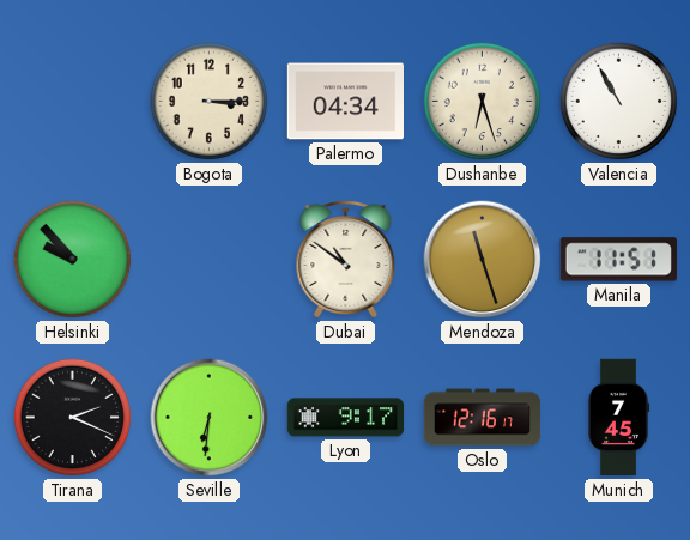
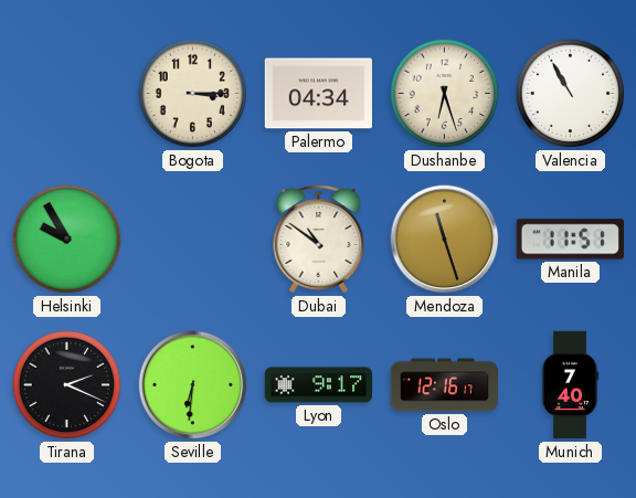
Helsinki: 9:53 -> 9:55
Munich: 7:45 -> 7:40
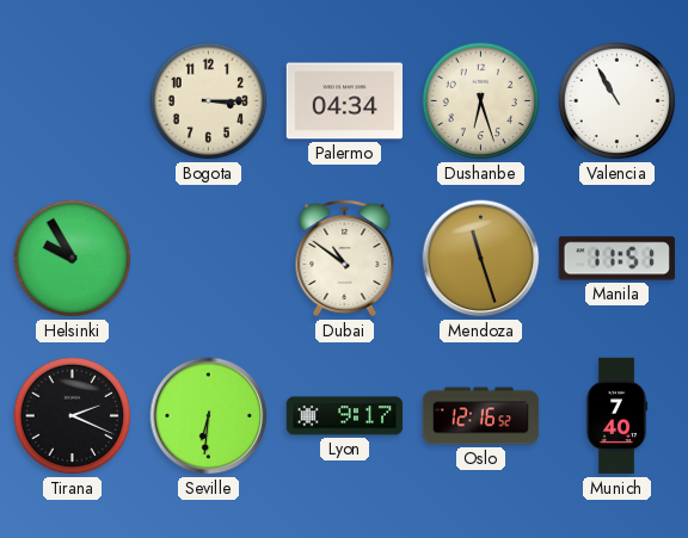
Oslo: 12:16:17 -> 12:16:52
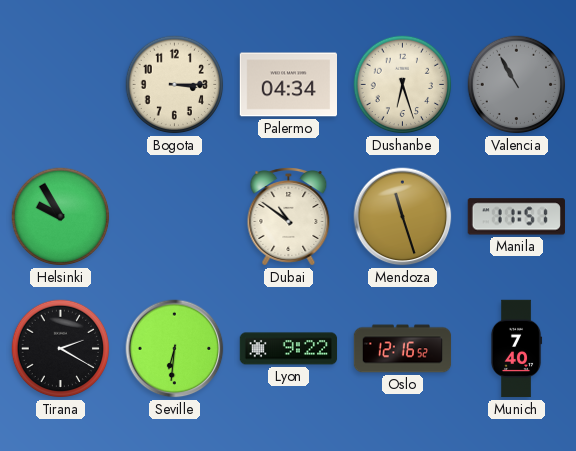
Valencia dial: white -> grey
Tirana: 2:19 -> 2:20
Lyon: 9:17 -> 9:22
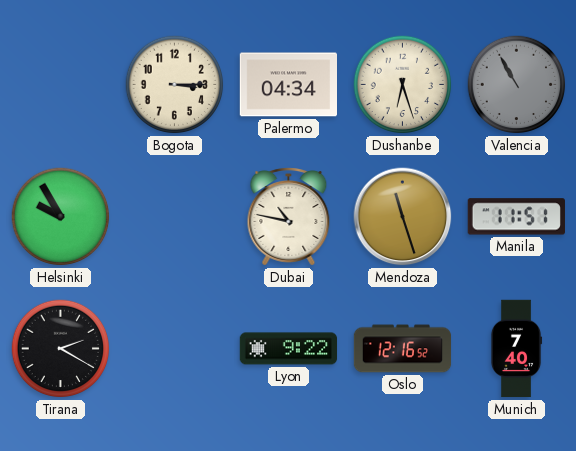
Dubai: 10:51 -> 10:47
Seville: 6:31 -> none
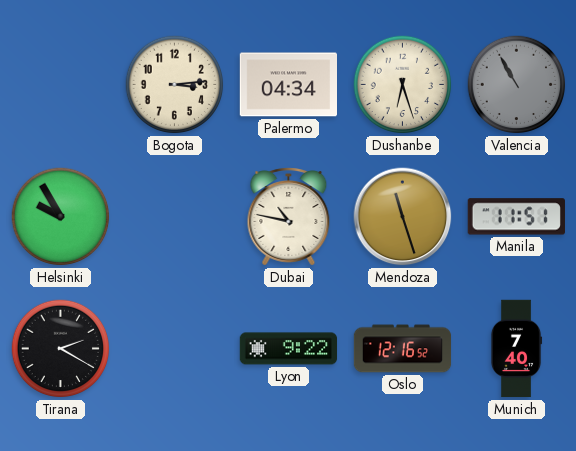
Bogota: 3:15 -> 3:14
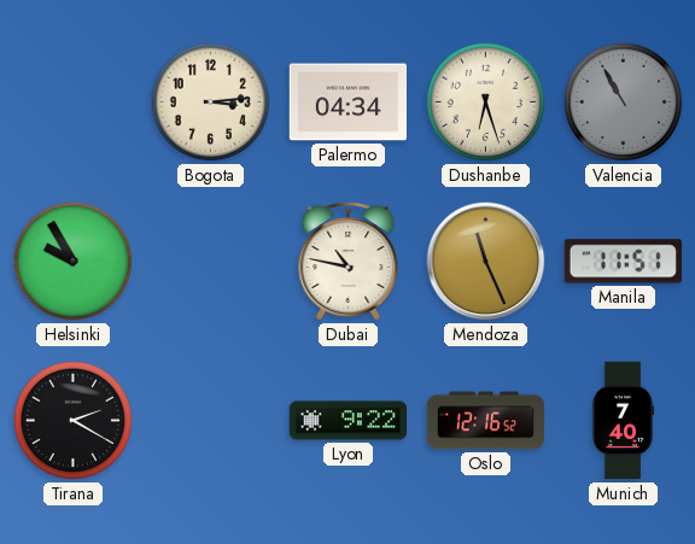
Mendoza: 11:27 -> 11:26
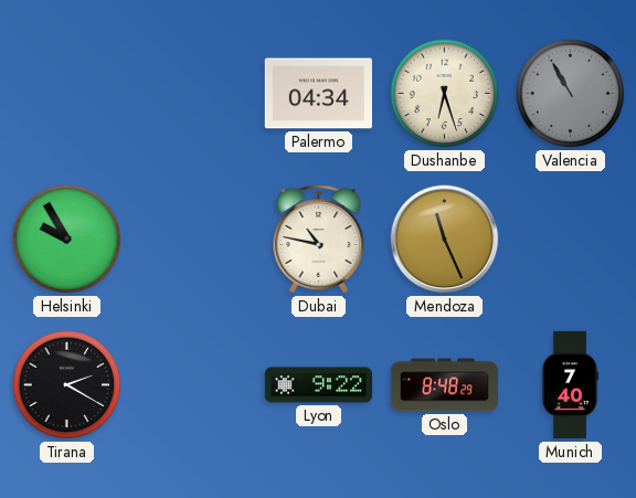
Bogota: 3:14 -> none
Manila: 11:51 -> none
Oslo: 12:16 -> 8:48
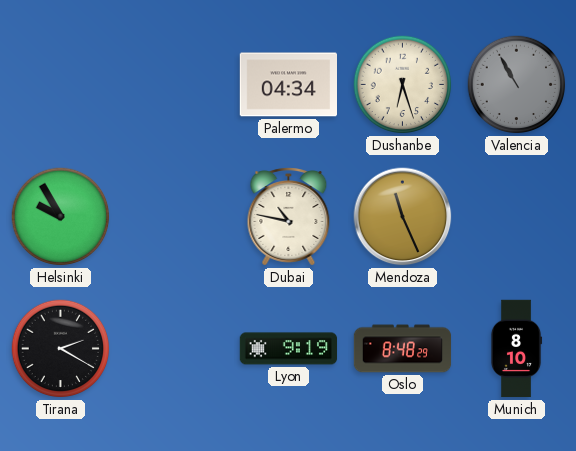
Lyon: 9:22 -> 9:19
Munich: 7:40 -> 8:10
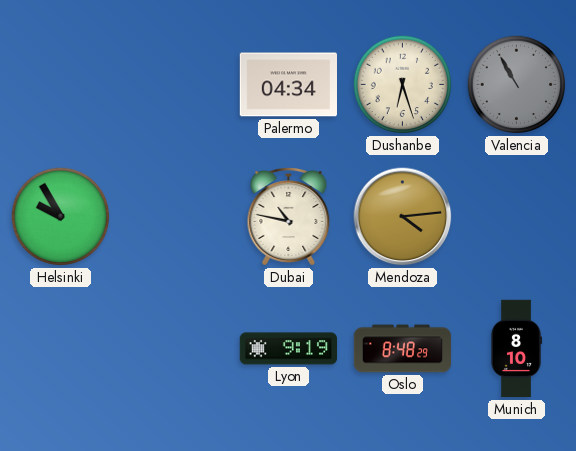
Mendoza: 11:26 -> 4:14
Tirana: 2:20 -> none
